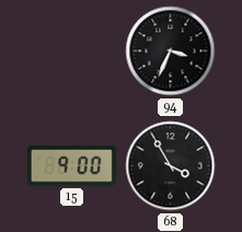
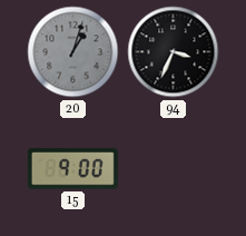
20: none -> 1:03
68: 3:55 -> none
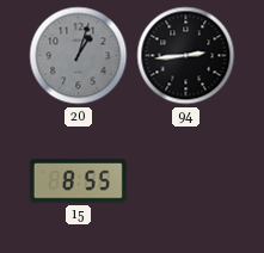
94: 3:34 -> 2:44
15: 9:00 -> 8:55
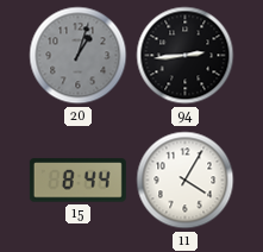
15: 8:55 -> 8:44
11: none -> 4:05
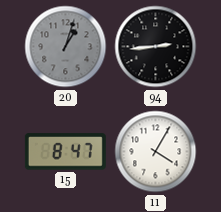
15: 8:44 -> 8:47
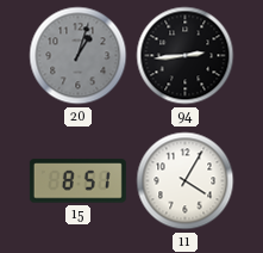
15: 8:47 -> 8:51
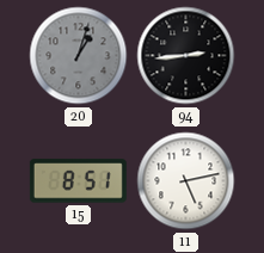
11: 4:05 -> 5:13
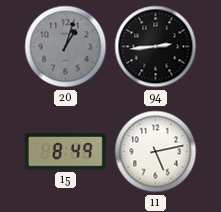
15: 8:51 -> 8:49
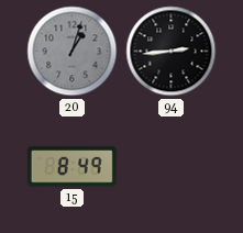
11: 5:13 -> none
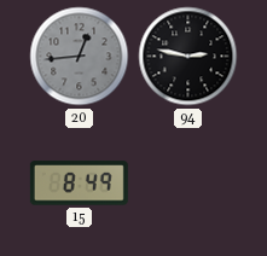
20: 1:03 -> 12:44
94: 2:44 -> 2:47
